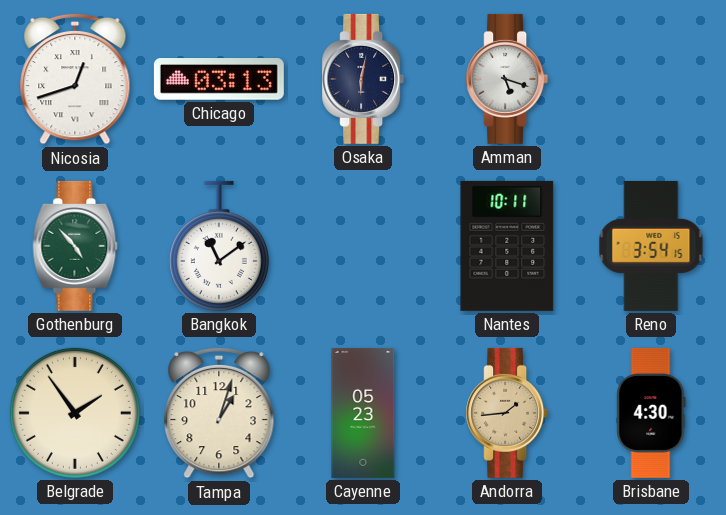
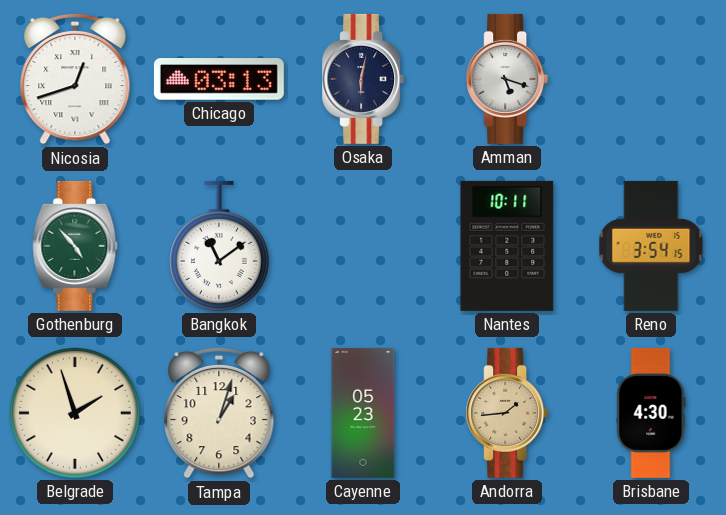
Belgrade: 1:54 -> 1:57
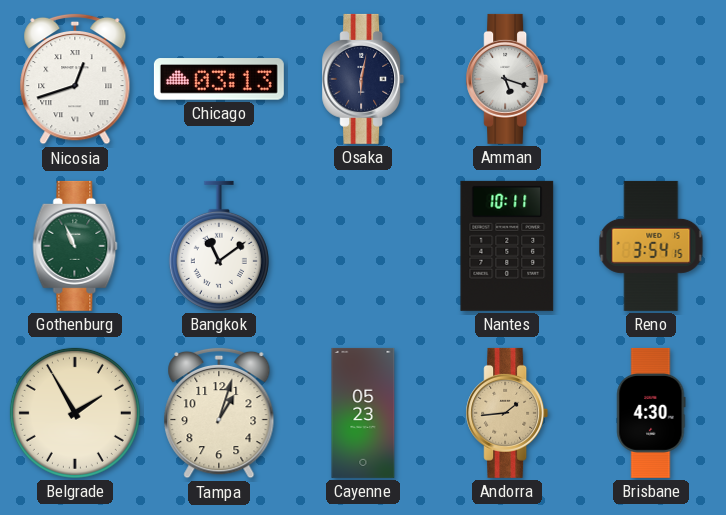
Gothenburg: 4:53 -> 10:56
Belgrade: 1:57 -> 1:55
